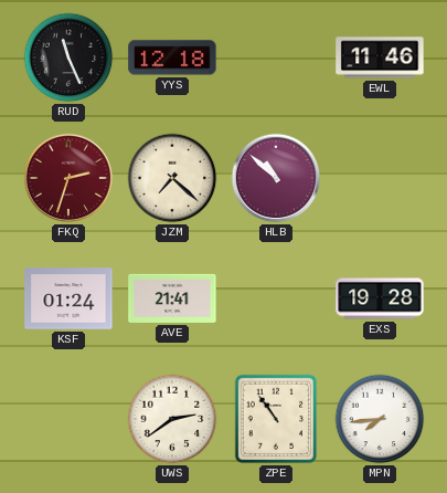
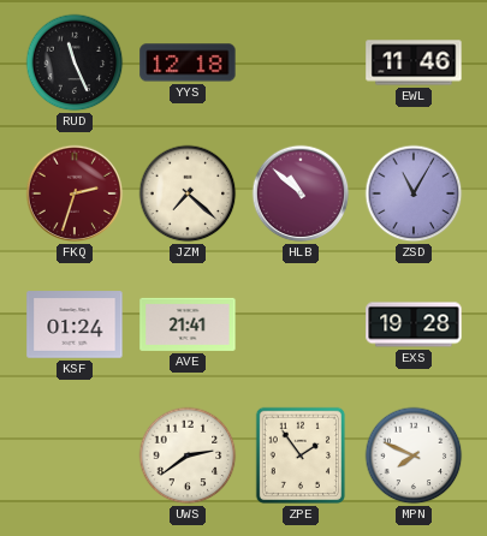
ZSD: none -> 11:05
ZPE: 10:54 -> 1:54
MPN: 7:44 -> 7:49
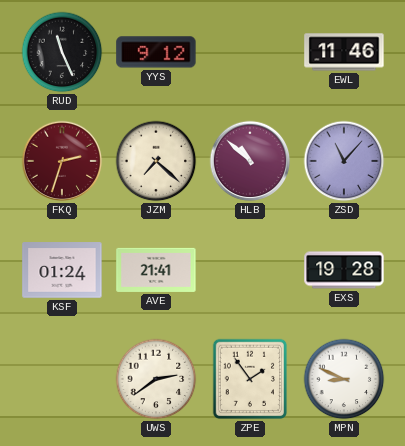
YYS: 12:18 -> 9:12
ZSD: 11:05 -> 11:07
MPN: 7:49 -> 8:49
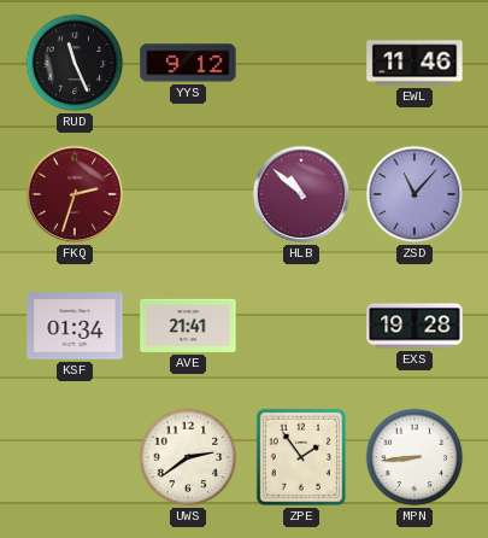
JZM: 7:22 -> none
KSF: 01:24 -> 01:34
MPN: 8:49 -> 8:44
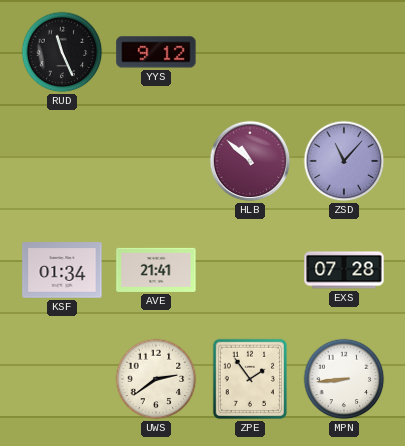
EWL: 11:46 -> none
FKQ: 2:33 -> none
EXS: 19:28 -> 07:28
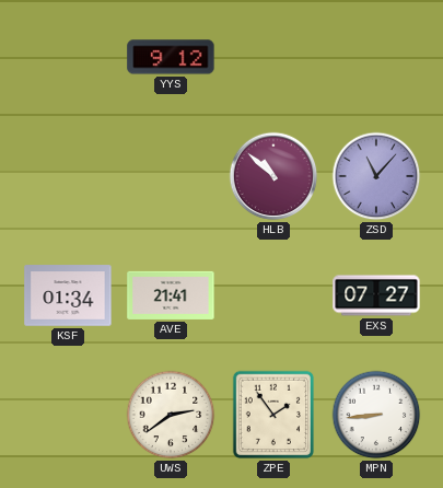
RUD: 11:26 -> none
EXS: 07:28 -> 07:27
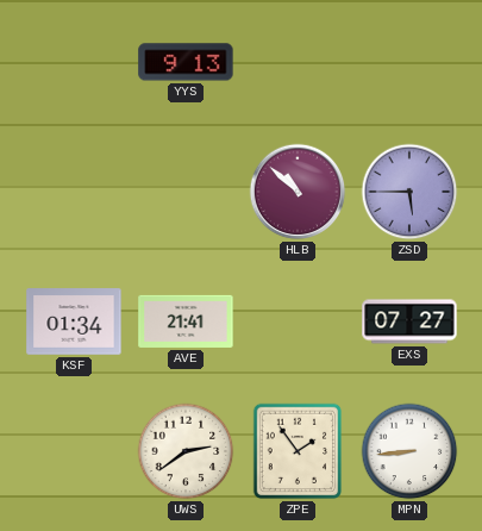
YYS: 9:12 -> 9:13
ZSD: 11:07 -> 5:45
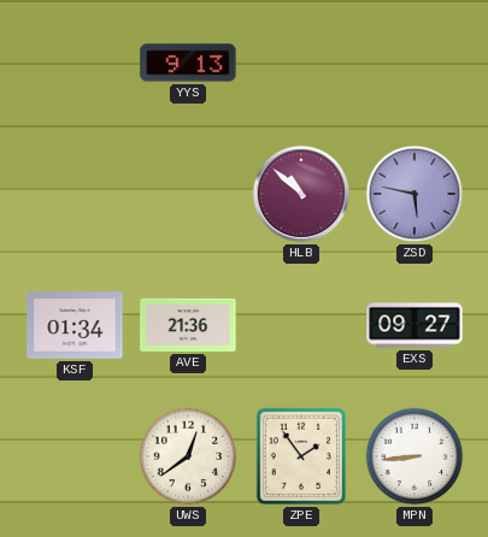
ZSD: 5:45 -> 5:47
AVE: 21:41 -> 21:36
EXS: 07:27 -> 09:27
UWS: 2:39 -> 12:39
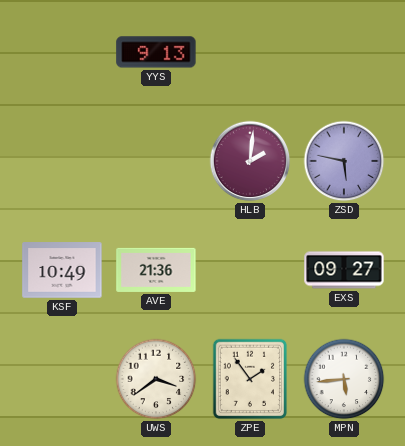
HLB: 10:52 -> 2:01
KSF: 01:34 -> 10:49
UWS: 12:39 -> 3:39
MPN: 8:44 -> 5:44
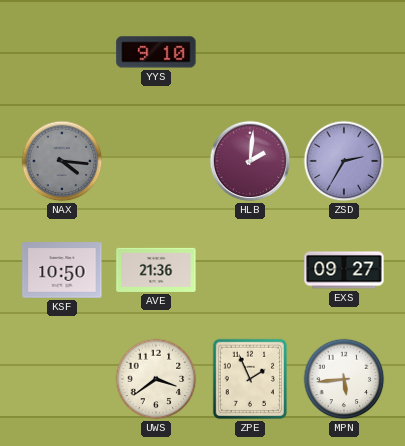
YYS: 9:13 -> 9:10
NAX: none -> 4:16
ZSD: 5:47 -> 2:35
KSF: 10:49 -> 10:50
ZPE: 1:54 -> 1:56
